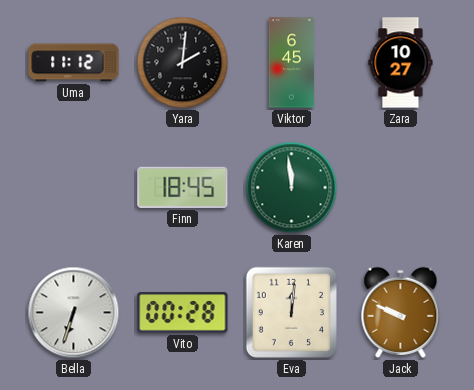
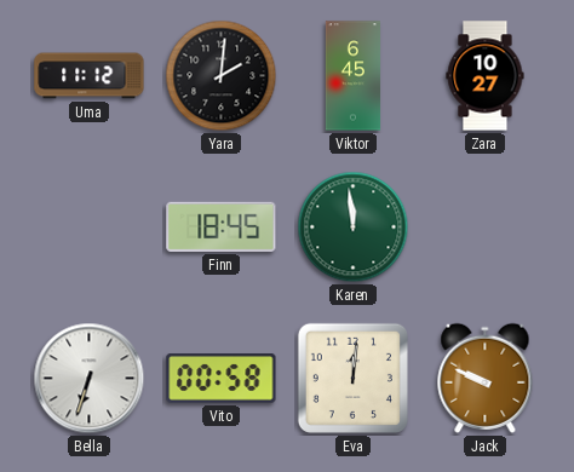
Vito: 00:28 -> 00:58
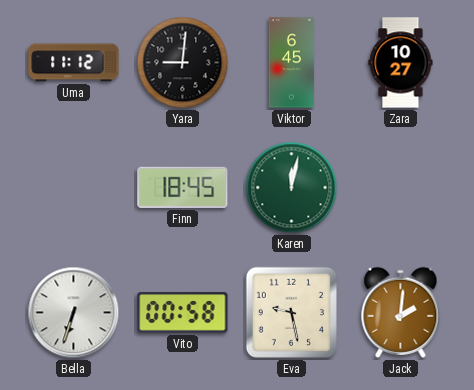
Yara: 2:01 -> 9:01
Karen: 11:59 -> 12:02
Eva: 12:01 -> 9:28
Jack: 9:49 -> 2:01
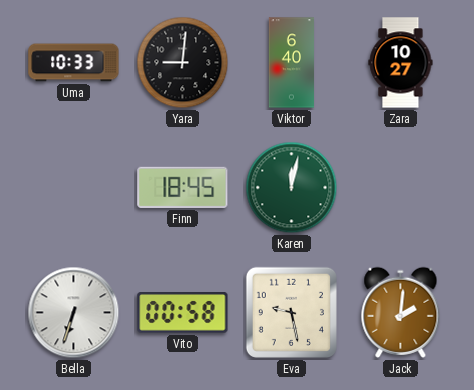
Uma: 11:12 -> 10:33
Viktor: 6:45 -> 6:40
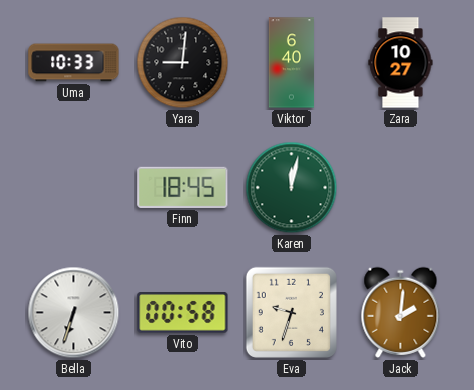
Eva: 9:28 -> 9:33
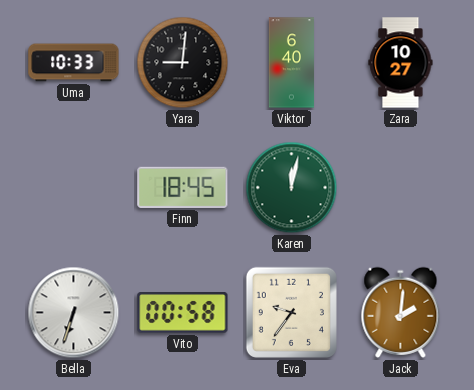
Eva: 9:33 -> 9:36
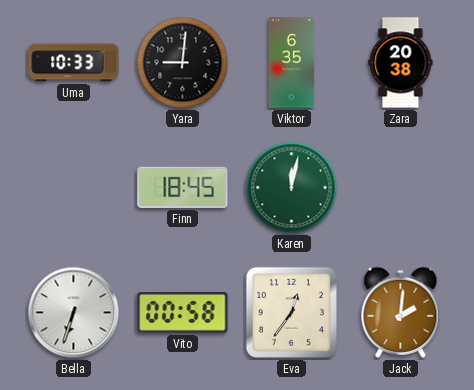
Viktor: 6:40 -> 6:35
Zara: 10:27 -> 20:38
Eva: 9:36 -> 12:36
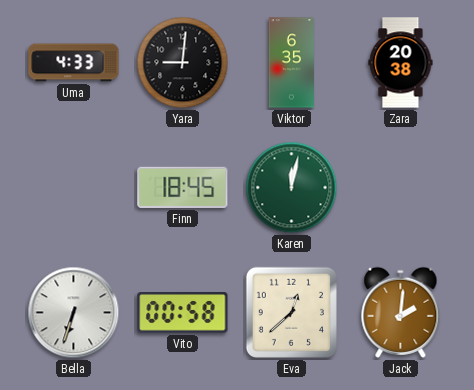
Uma: 10:33 -> 4:33
Eva: 12:36 -> 12:38
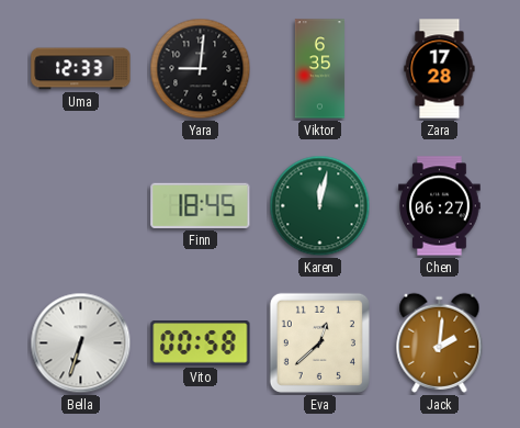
Uma: 4:33 -> 12:33
Zara: 20:38 -> 17:28
Chen: none -> 06:27
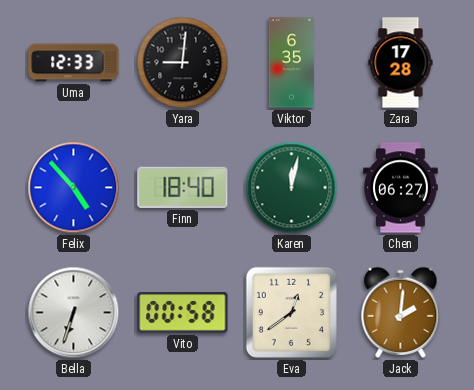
Felix: none -> 4:53
Finn: 18:45 -> 18:40
Eva: 12:38 -> 12:39
